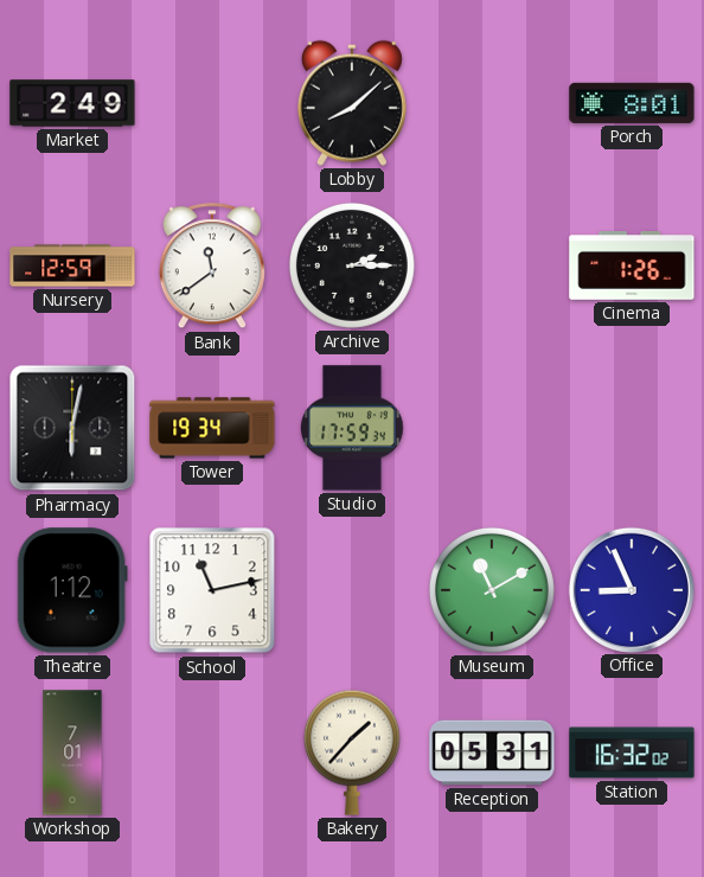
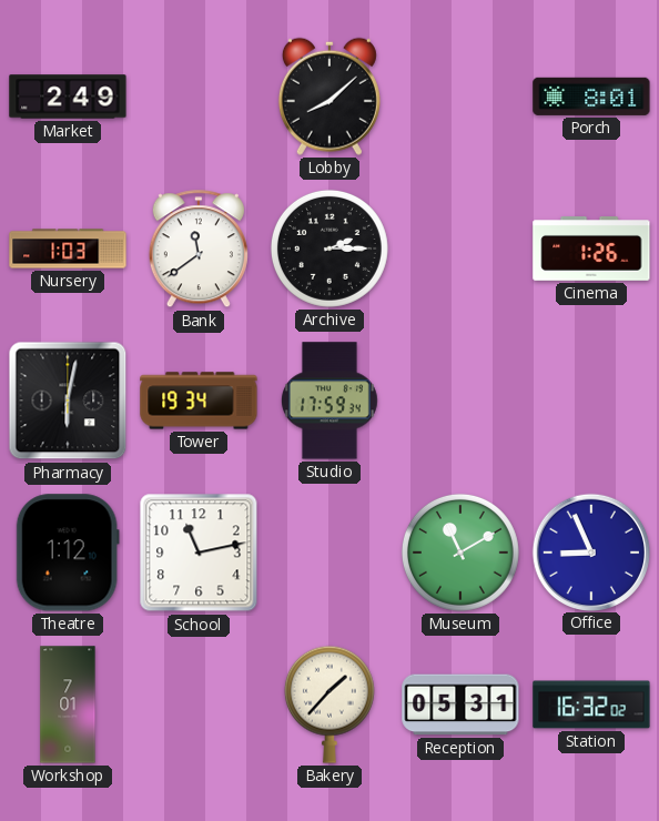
Nursery: 12:59 -> 1:03
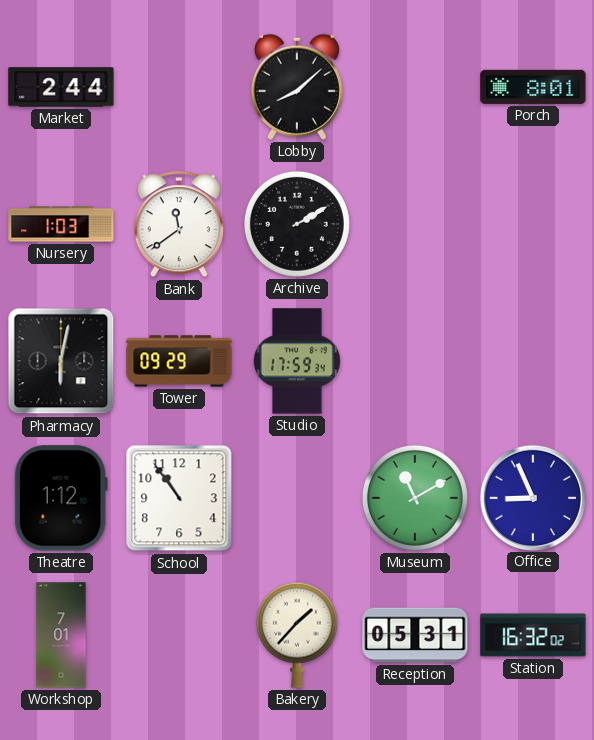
Market: 2:49 -> 2:44
Archive: 2:15 -> 2:10
Cinema: 1:26 -> none
Tower: 19:34 -> 09:29
School: 11:13 -> 10:54
